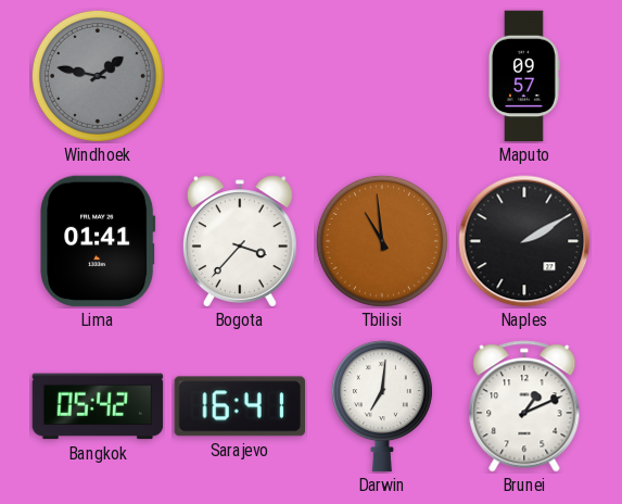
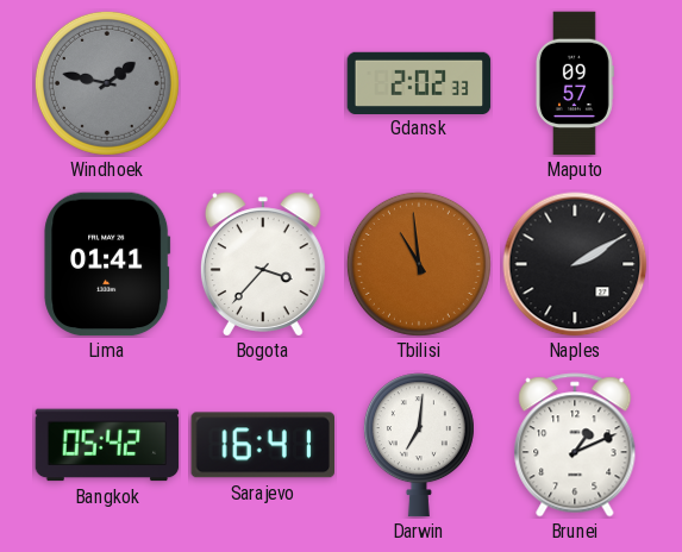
Gdansk: none -> 2:02
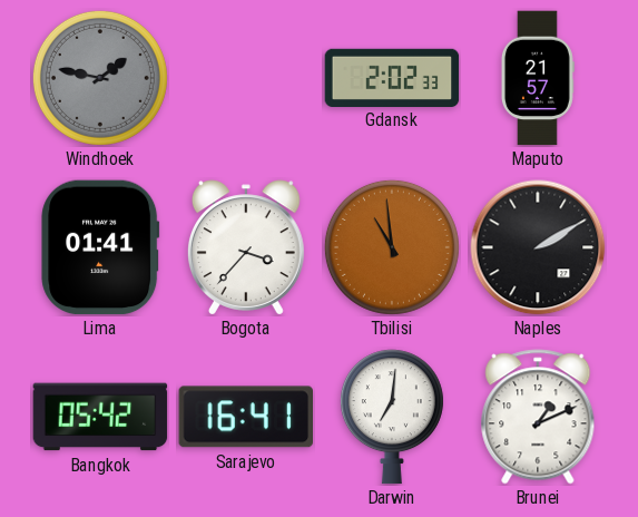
Maputo: 09:57 -> 21:57
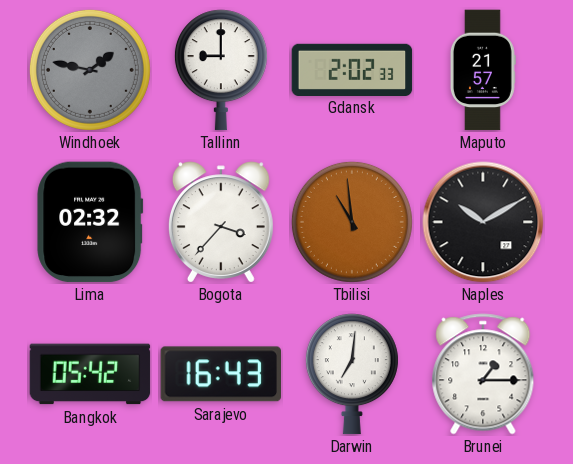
Tallinn: none -> 9:00
Lima: 01:41 -> 02:32
Naples: 2:10 -> 10:10
Sarajevo: 16:41 -> 16:43
Brunei: 1:11 -> 1:15
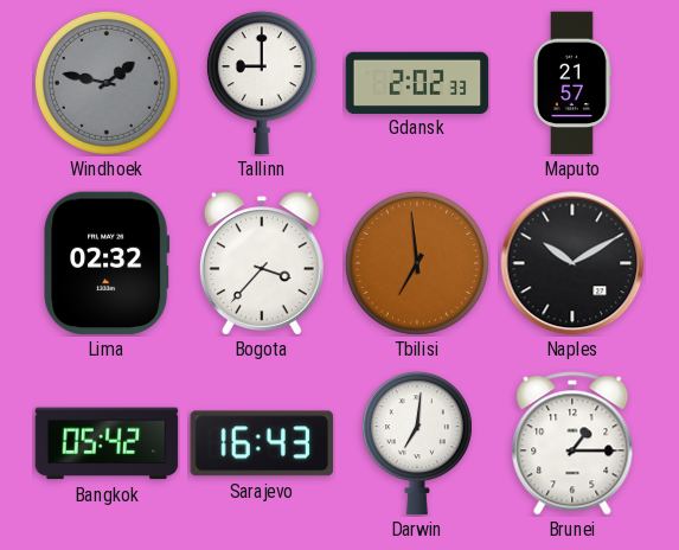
Tbilisi: 10:59 -> 6:59
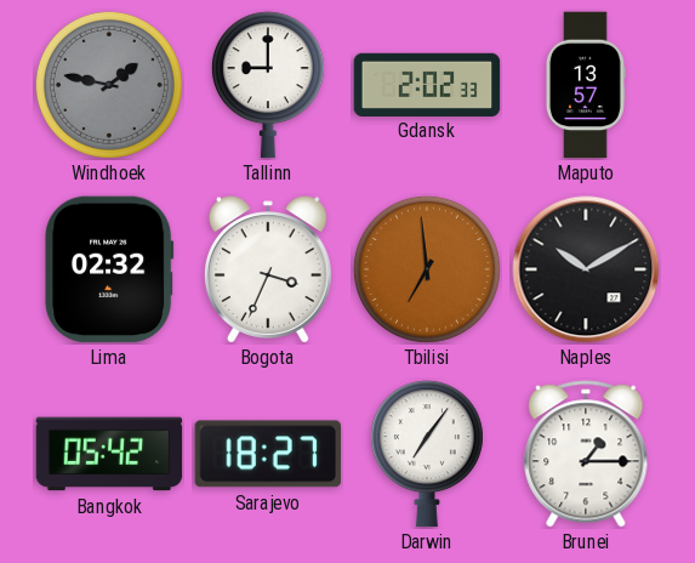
Maputo: 21:57 -> 13:57
Bogota: 3:37 -> 3:34
Sarajevo: 16:43 -> 18:27
Darwin: 7:01 -> 7:06
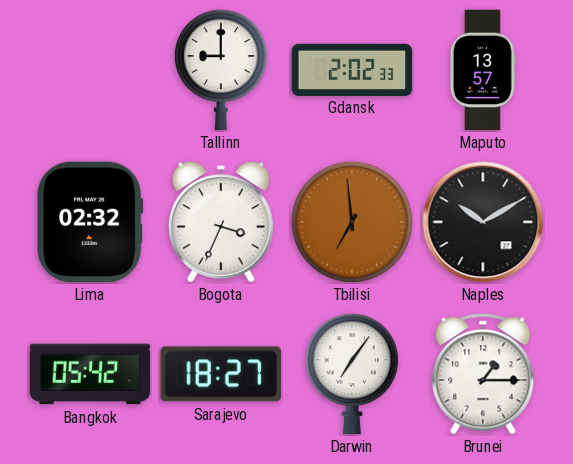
Windhoek: 1:47 -> none
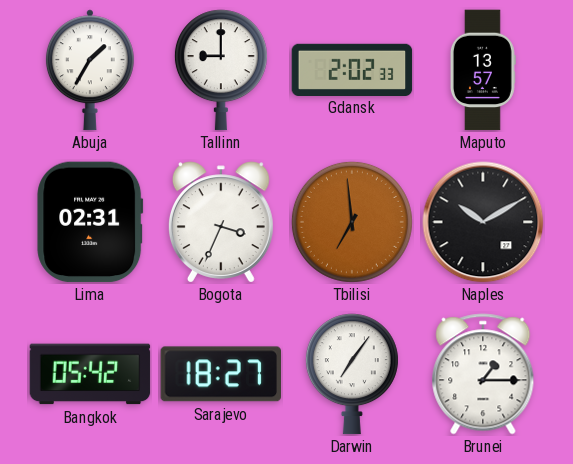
Abuja: none -> 1:35
Lima: 02:32 -> 02:31
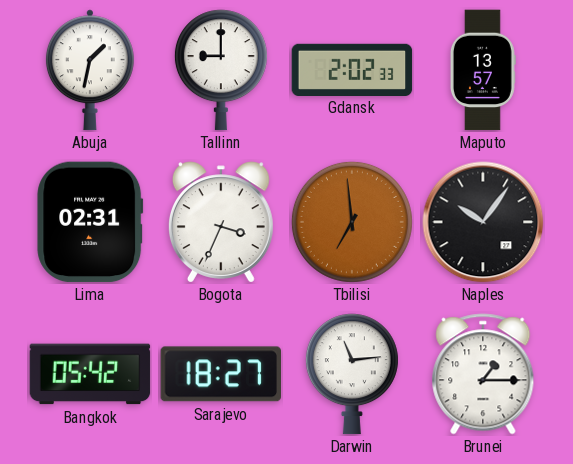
Abuja: 1:35 -> 1:32
Naples: 10:10 -> 10:06
Darwin: 7:06 -> 11:14
